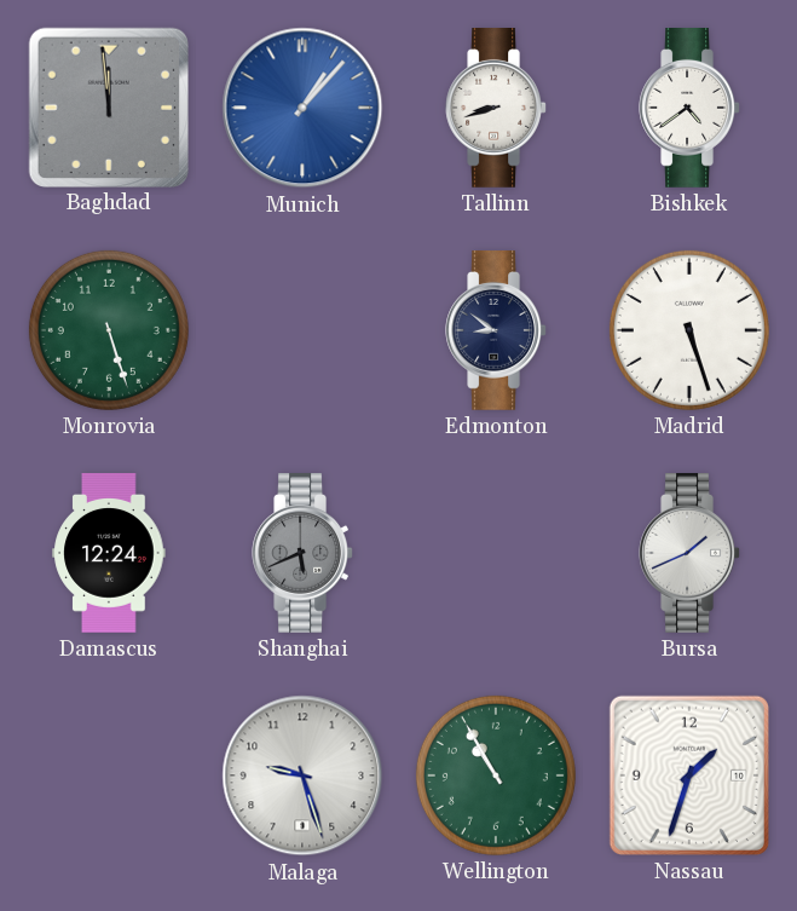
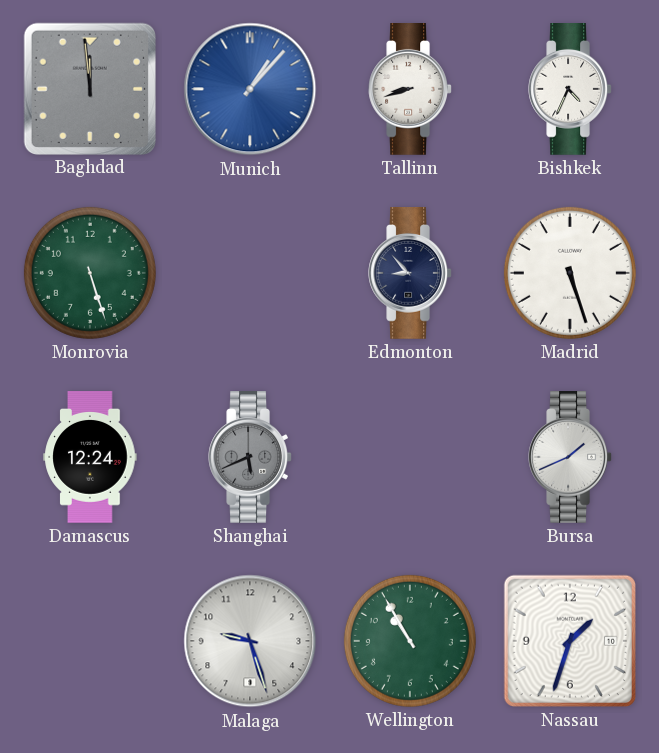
Bishkek: 4:39 -> 4:34
Edmonton: 8:51 -> 8:53
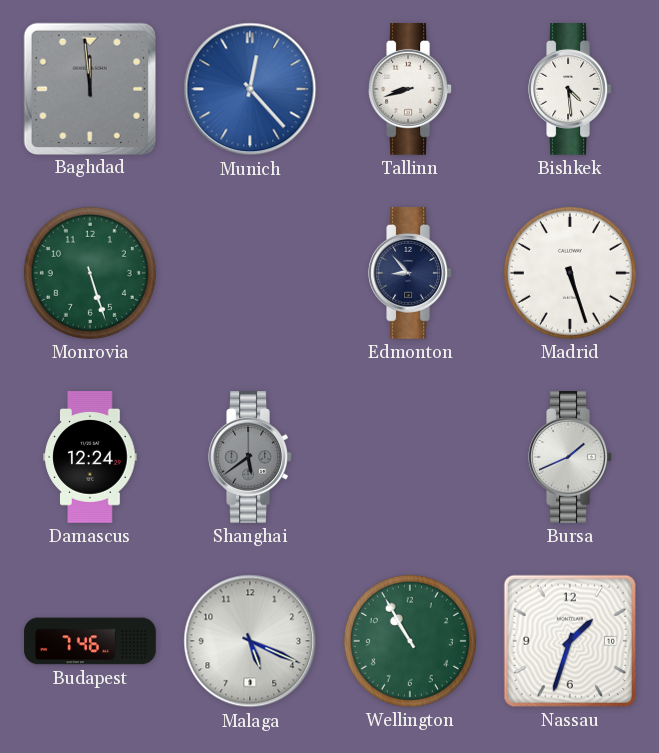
Munich: 1:07 -> 12:23
Bishkek: 4:34 -> 4:29
Shanghai: 5:41 -> 5:39
Budapest: none -> 7:46
Malaga: 9:27 -> 5:19
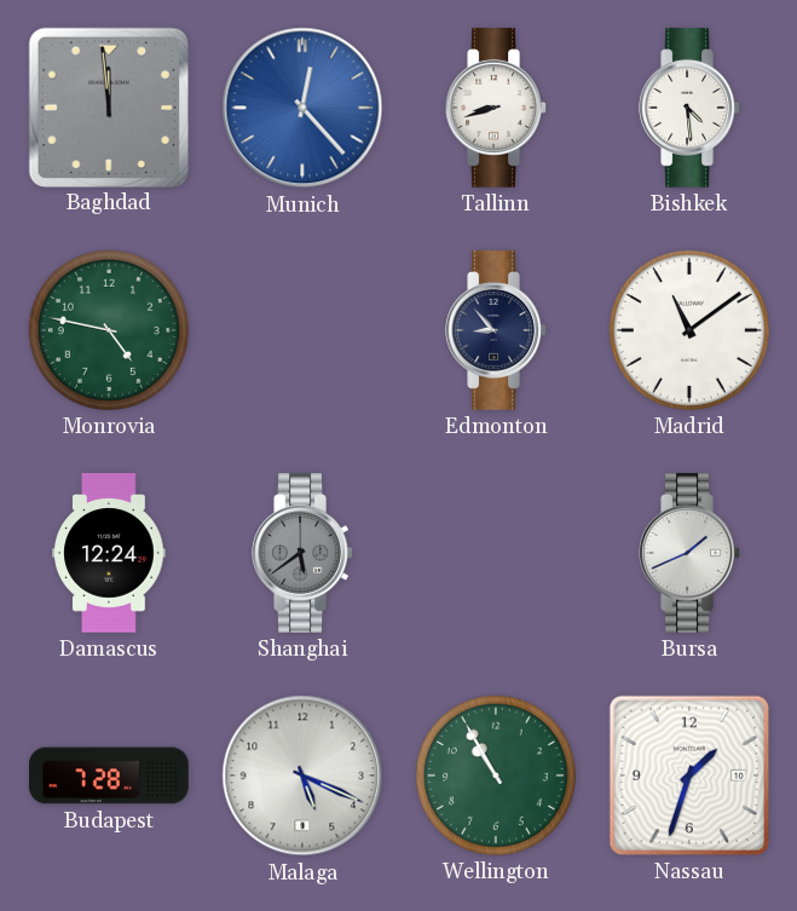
Monrovia: 5:27 -> 4:47
Madrid: 5:27 -> 11:09
Budapest: 7:46 -> 7:28
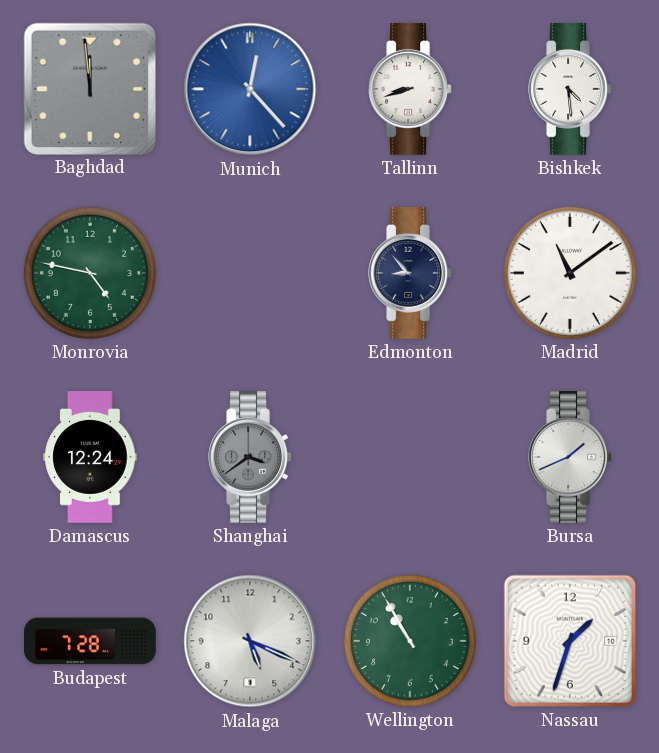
Shanghai: 5:39 -> 3:39
